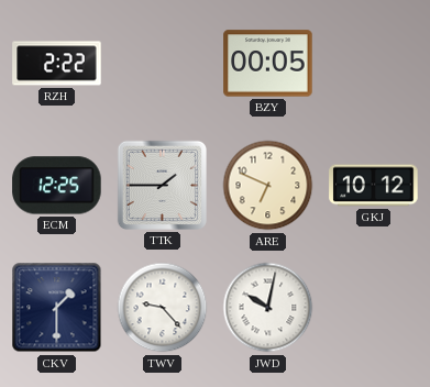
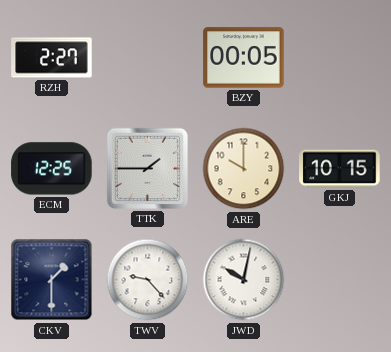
RZH: 2:22 -> 2:27
ARE: 6:49 -> 10:00
GKJ: 10:12 -> 10:15
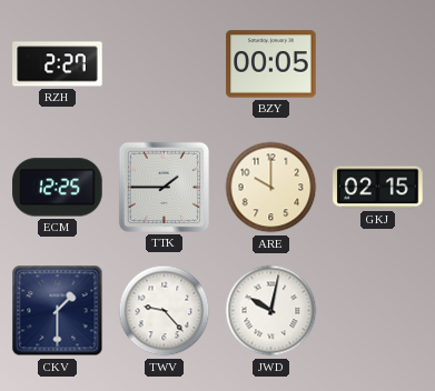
GKJ: 10:15 -> 02:15
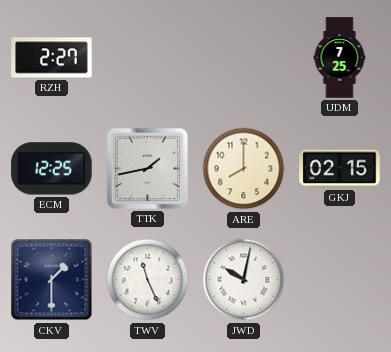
BZY: 00:05 -> none
UDM: none -> 7:25
TTK: 1:45 -> 1:43
ARE: 10:00 -> 8:00
TWV: 9:23 -> 11:26
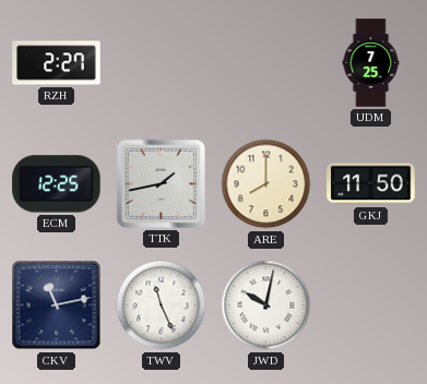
GKJ: 02:15 -> 11:50
CKV: 1:30 -> 11:13
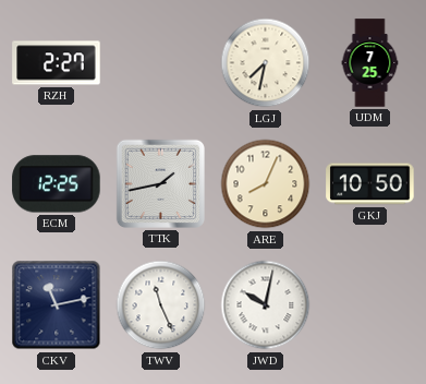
LGJ: none -> 7:32
ARE: 8:00 -> 8:04
GKJ: 11:50 -> 10:50
